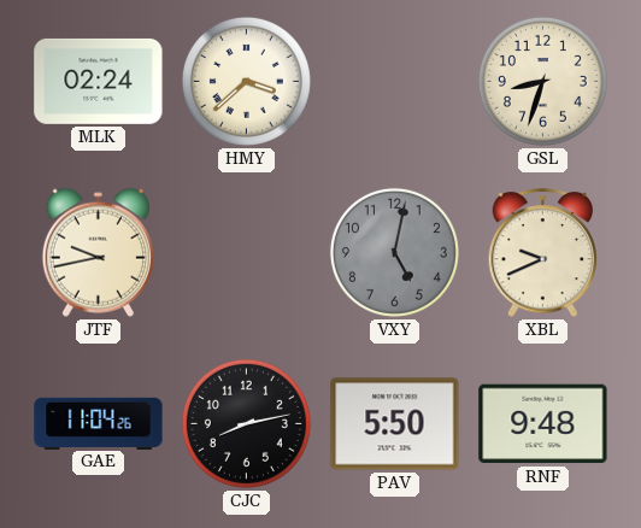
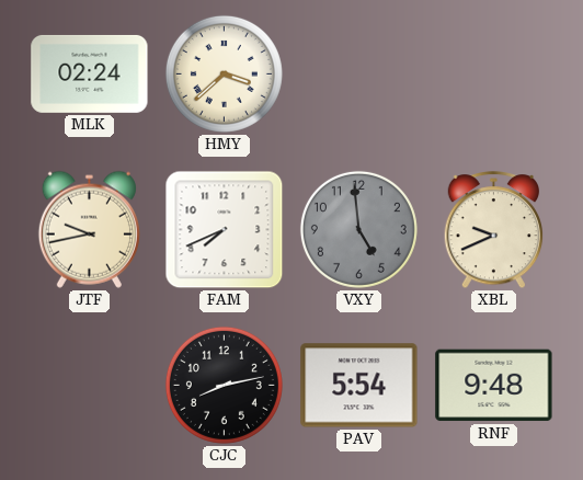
GSL: 8:33 -> none
FAM: none -> 7:41
VXY: 5:02 -> 4:59
GAE: 11:04 -> none
PAV: 5:50 -> 5:54
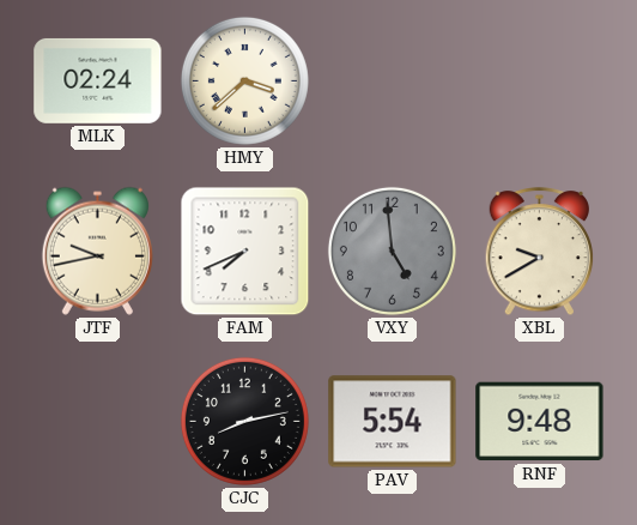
XBL: 9:41 -> 9:40
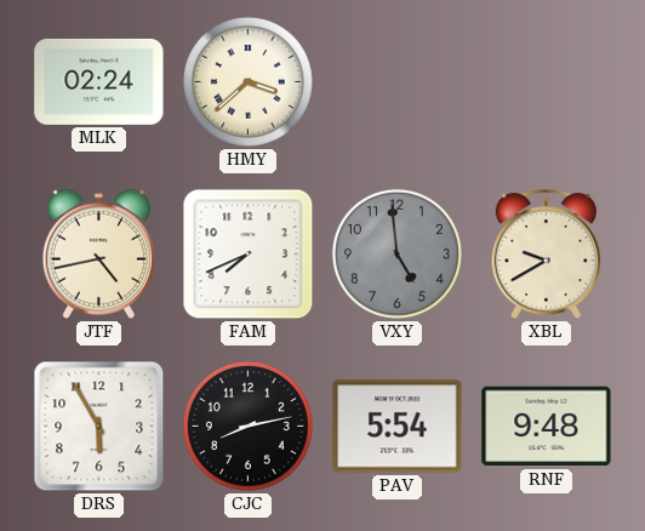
JTF: 9:43 -> 4:43
DRS: none -> 5:55
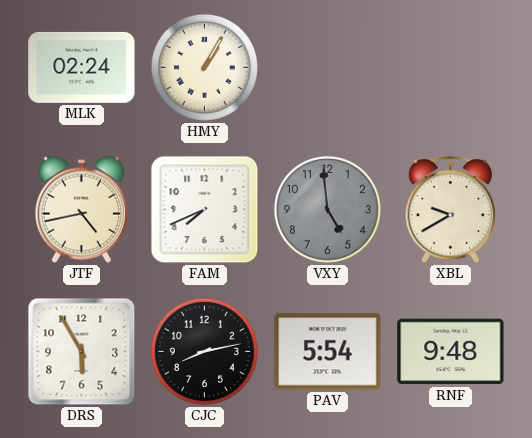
HMY: 3:38 -> 1:05
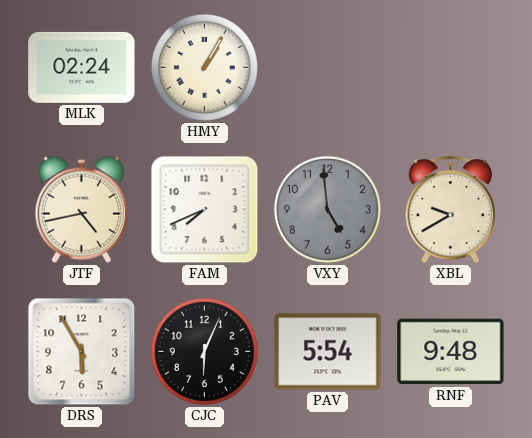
CJC: 8:13 -> 6:04
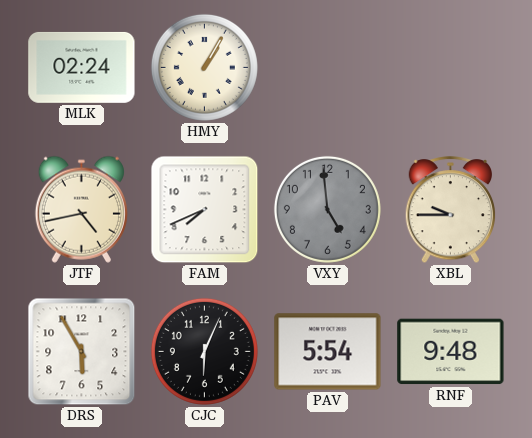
XBL: 9:40 -> 9:45
